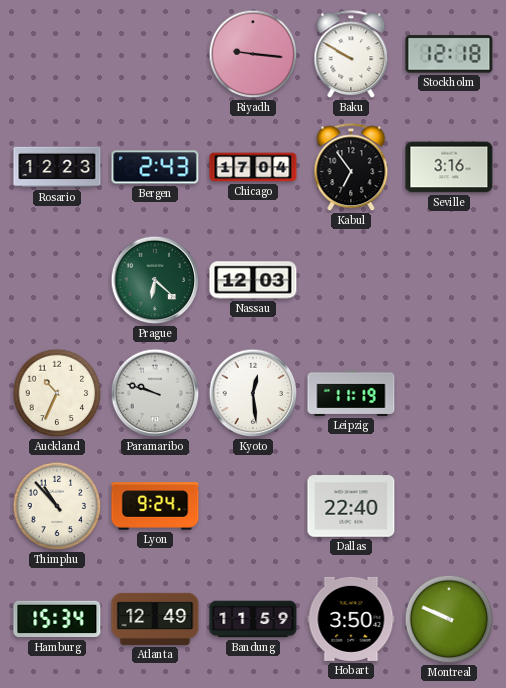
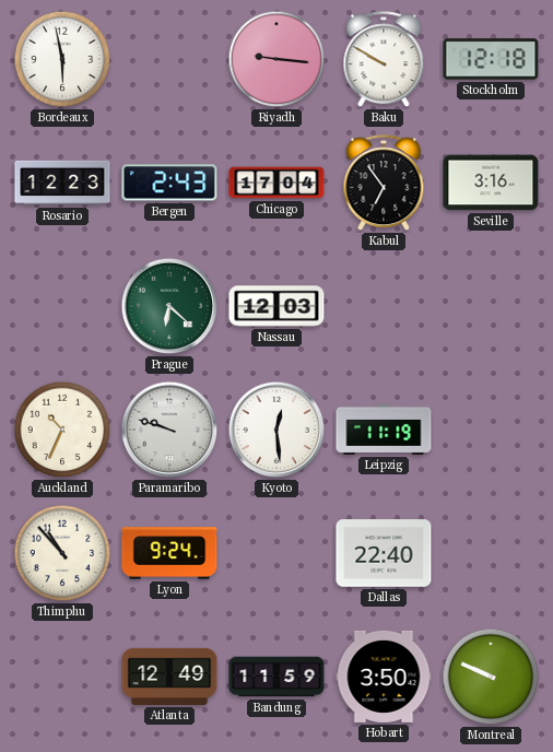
Bordeaux: none -> 5:58
Hamburg: 15:34 -> none
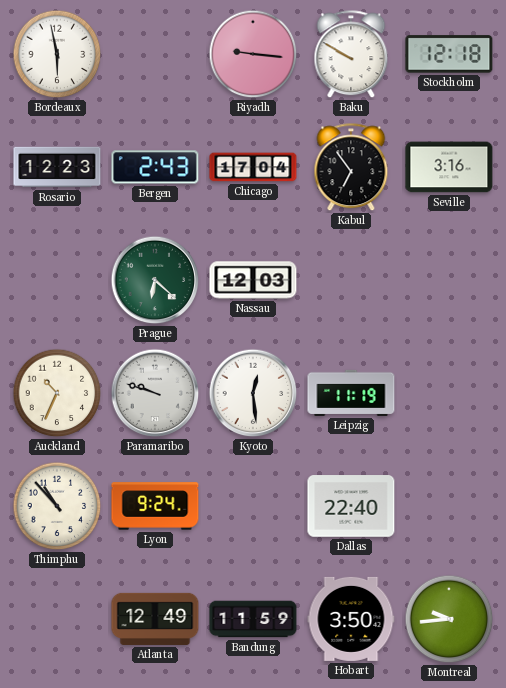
Montreal: 9:49 -> 9:44
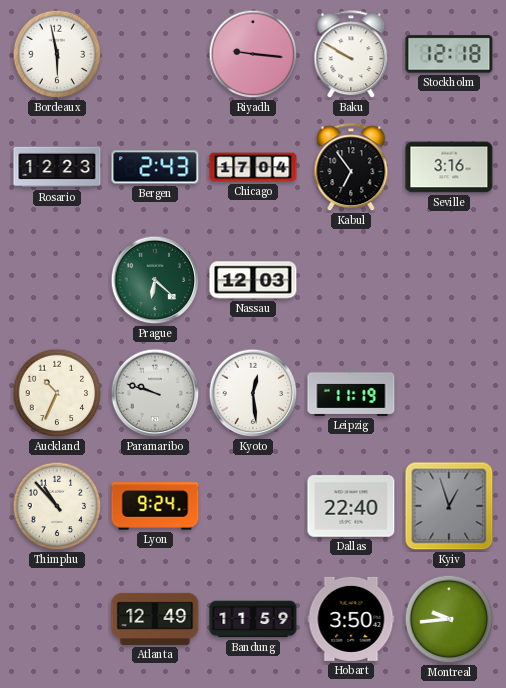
Kyiv: none -> 12:57
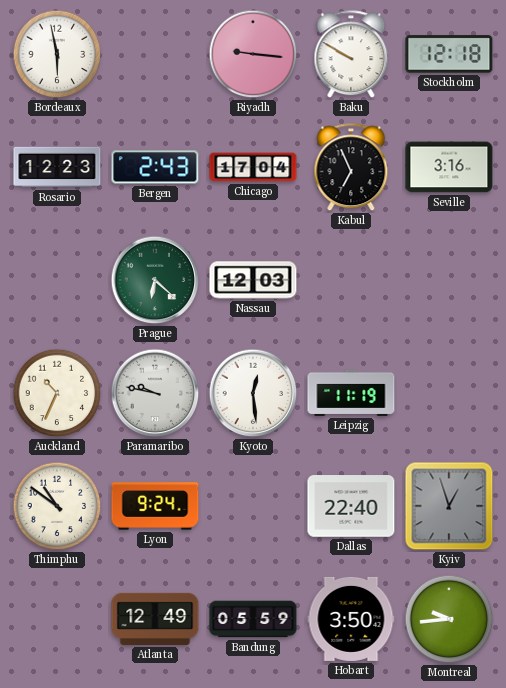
Kabul: 6:54 -> 6:56
Paramaribo: 9:48 -> 9:47
Thimphu: 10:53 -> 10:51
Bandung: 11:59 -> 05:59
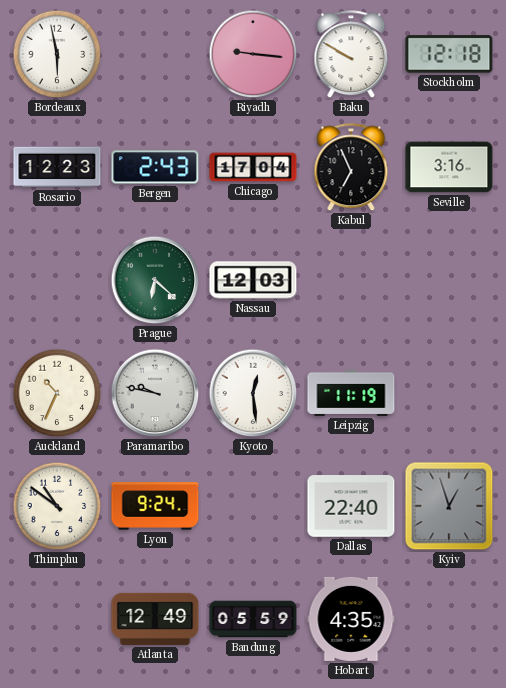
Hobart: 3:50 -> 4:35
Montreal: 9:44 -> none
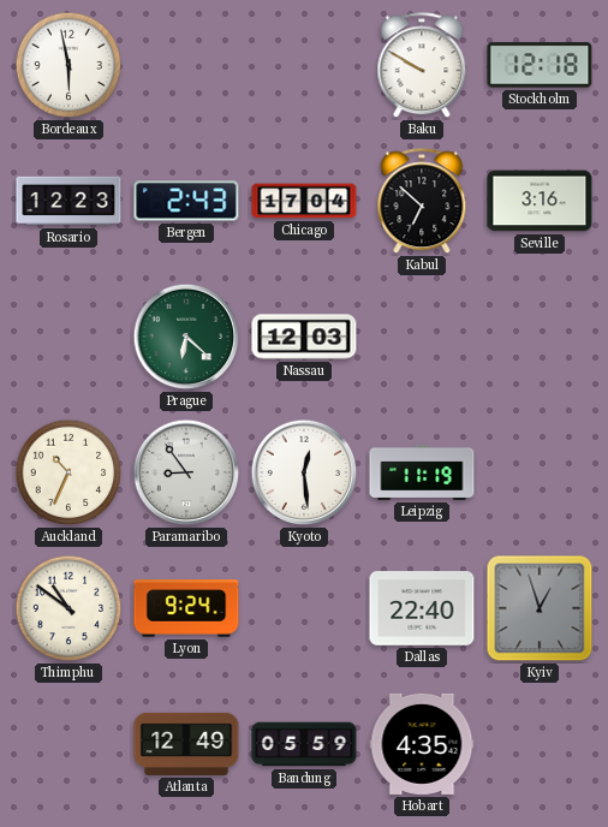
Riyadh: 9:16 -> none
Kabul: 6:56 -> 6:52
Paramaribo: 9:47 -> 8:54
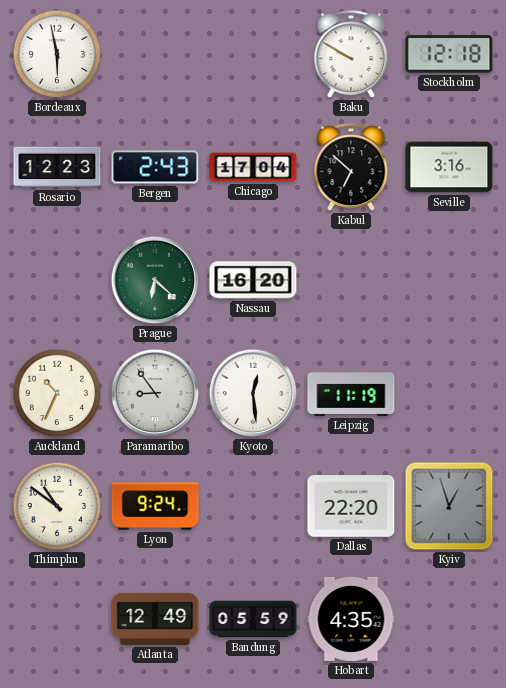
Nassau: 12:03 -> 16:20
Dallas: 22:40 -> 22:20
